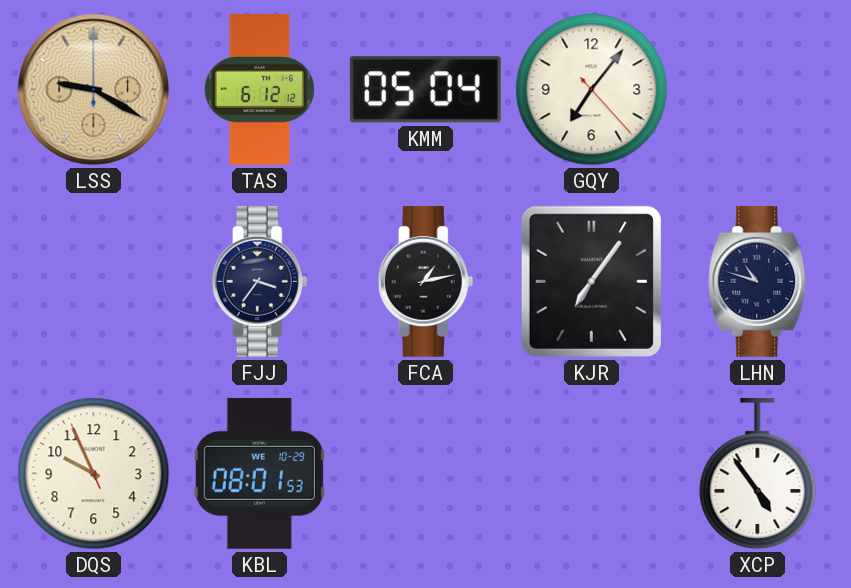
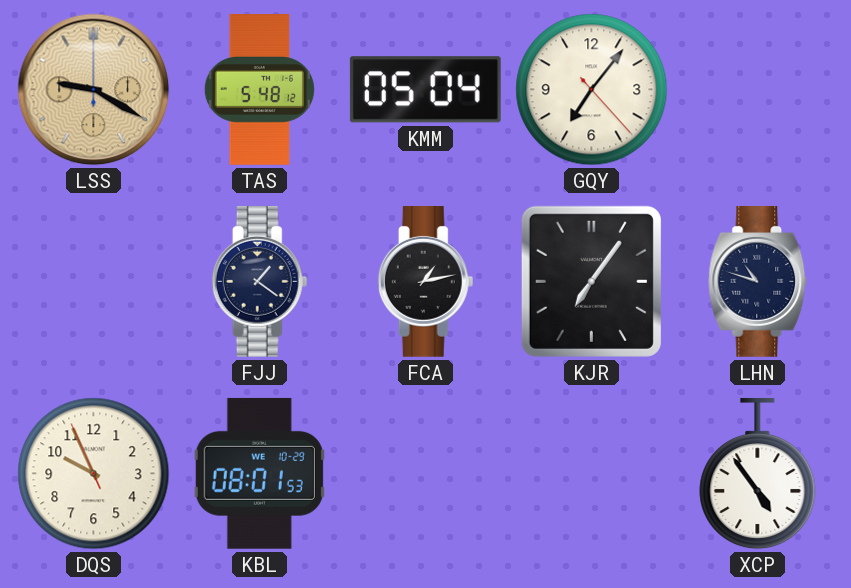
TAS: 6:12 -> 5:48
FJJ: 3:36 -> 1:21
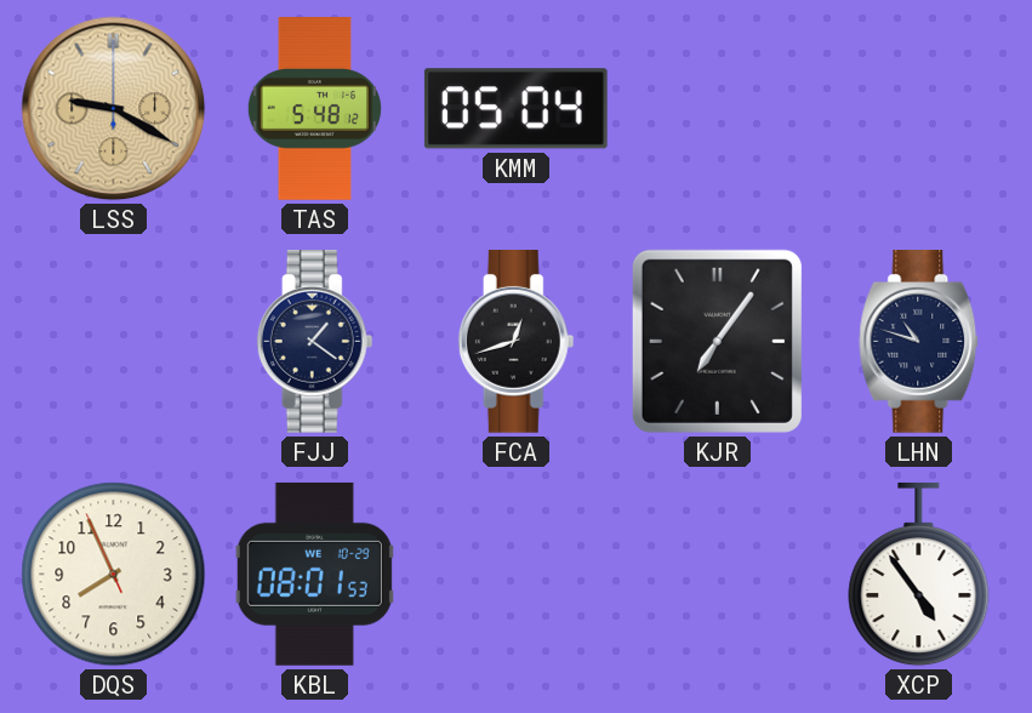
GQY: 7:06 -> none
FCA: 1:13 -> 12:42
DQS: 9:55 -> 7:55
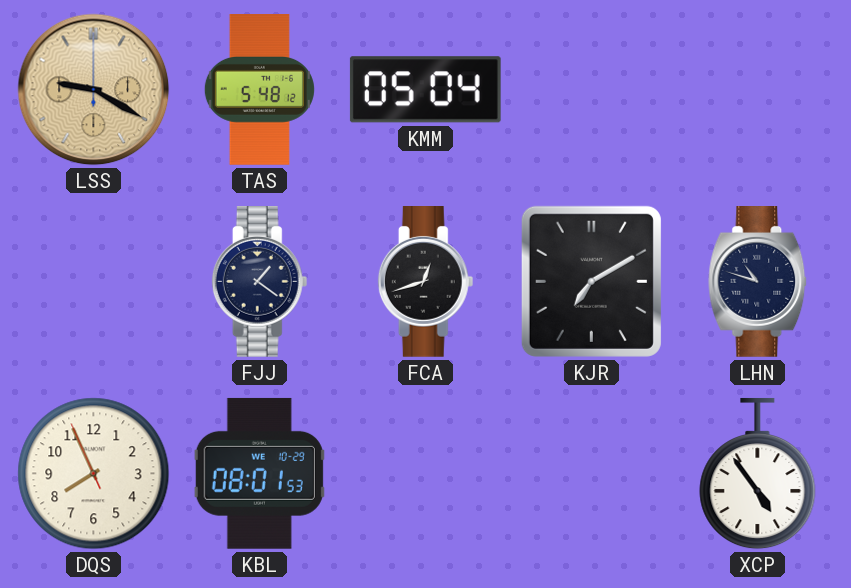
KJR: 7:06 -> 7:10
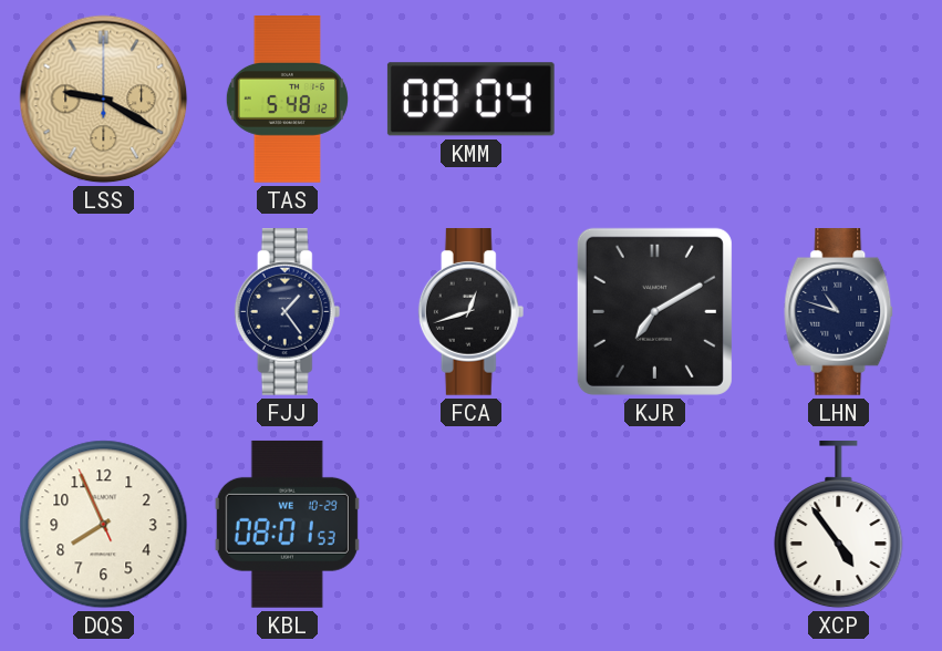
KMM: 05:04 -> 08:04
FJJ: 1:21 -> 1:24
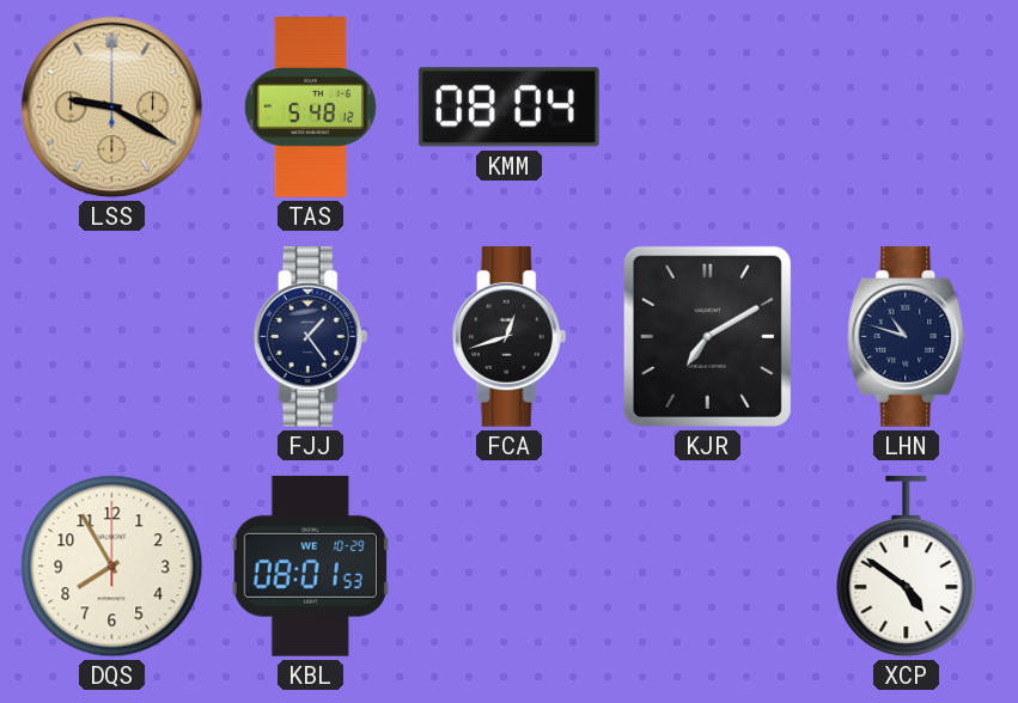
DQS: 7:55:56 -> 7:55:00
XCP: 4:54 -> 4:51
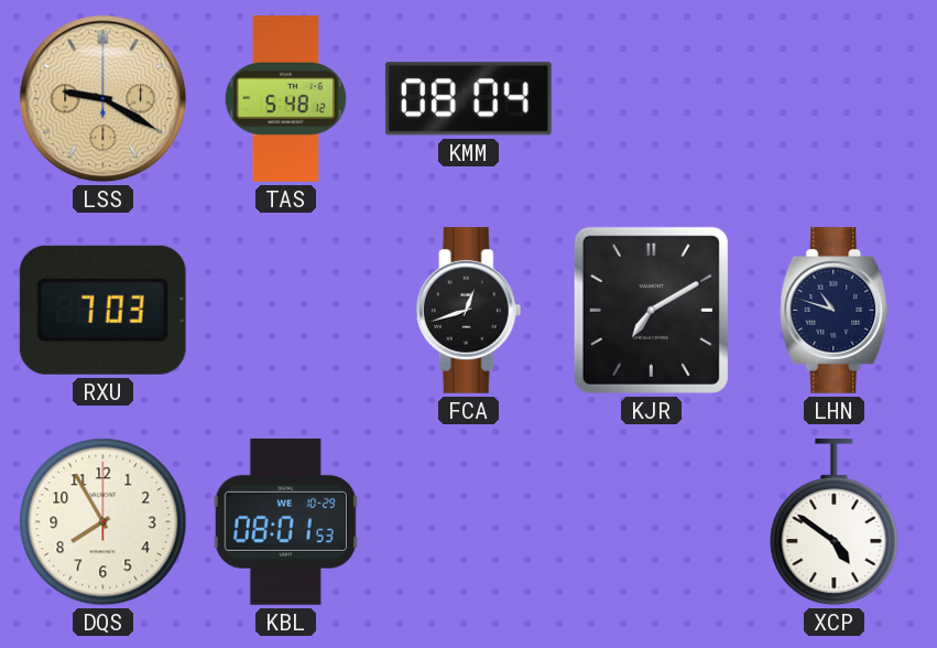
RXU: none -> 7:03
FJJ: 1:24 -> none
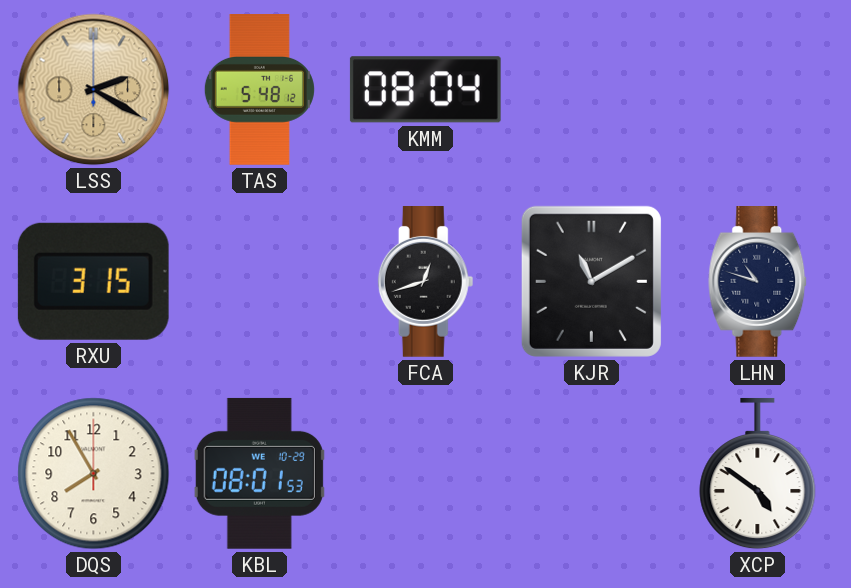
LSS: 9:20 -> 2:20
RXU: 7:03 -> 3:15
KJR: 7:10 -> 11:10
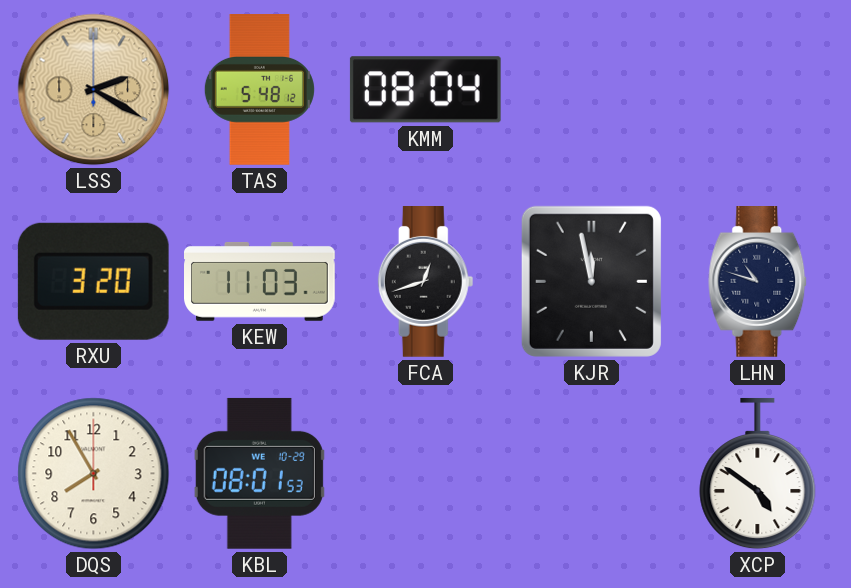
RXU: 3:15 -> 3:20
KEW: none -> 11:03
KJR: 11:10 -> 11:58
